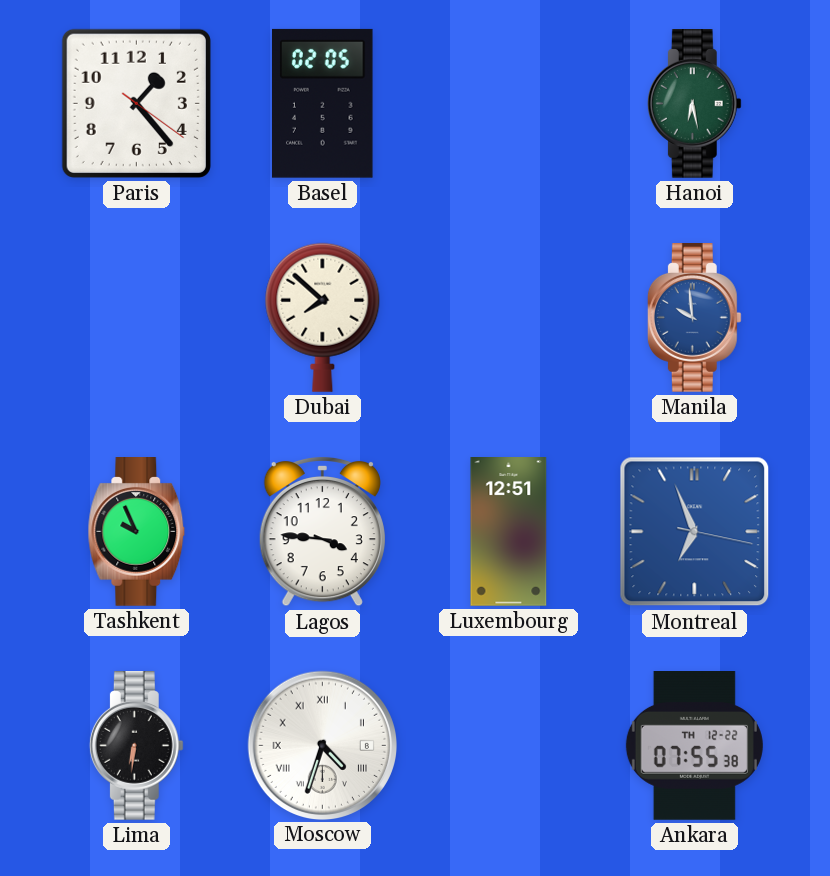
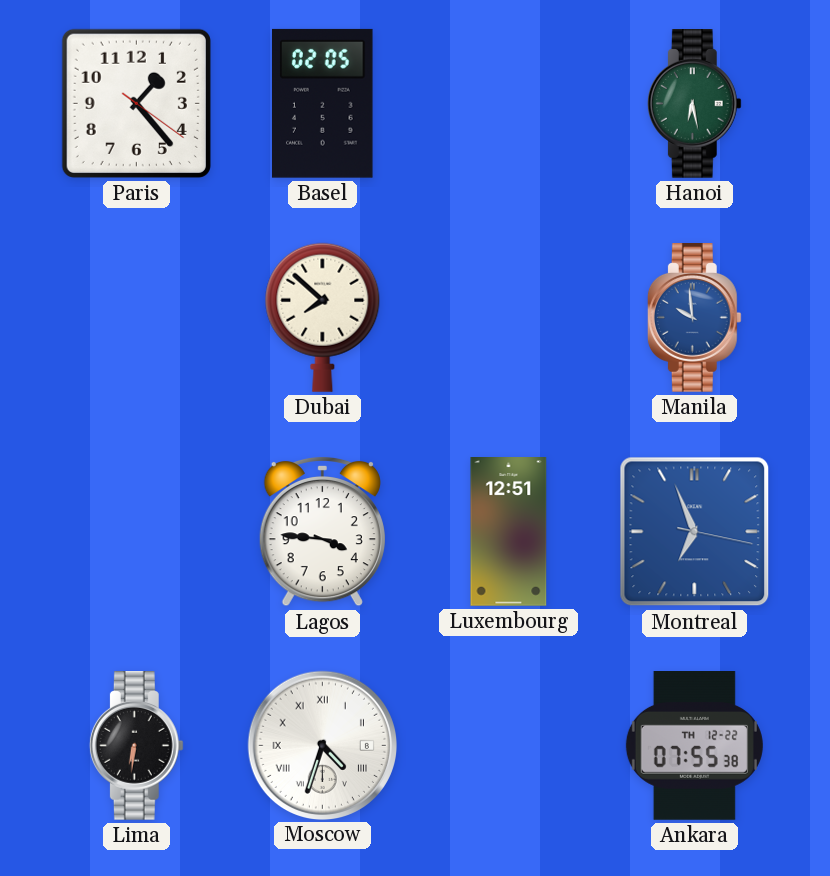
Tashkent: 9:56 -> none
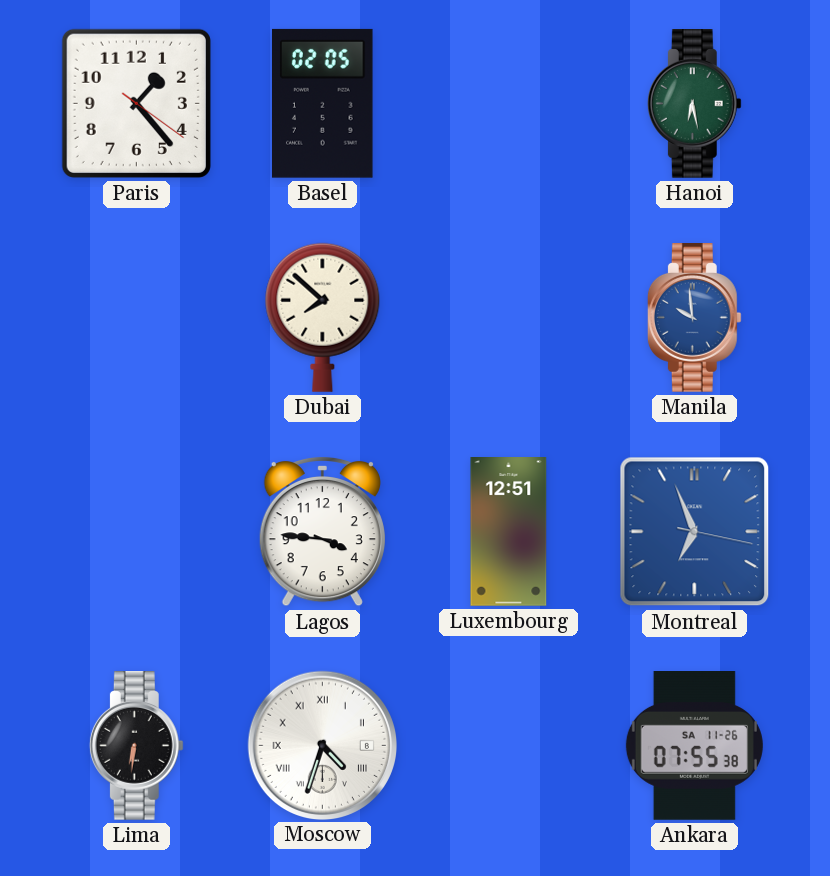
Ankara date: TH 12-22 -> SA 11-26
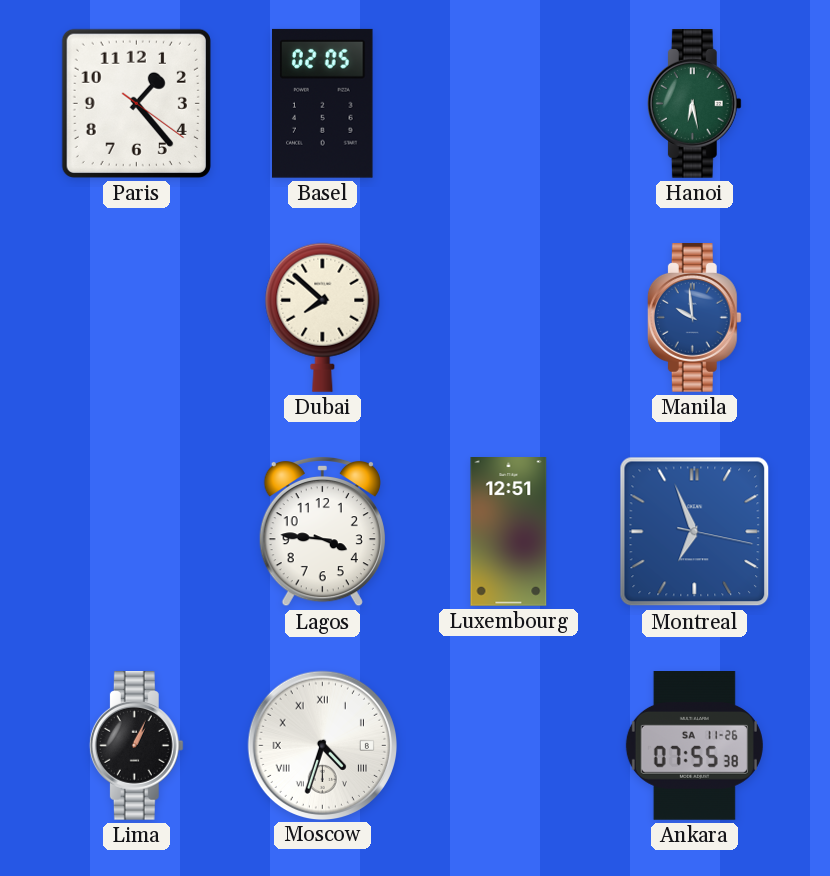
Lima: 6:31 -> 1:04
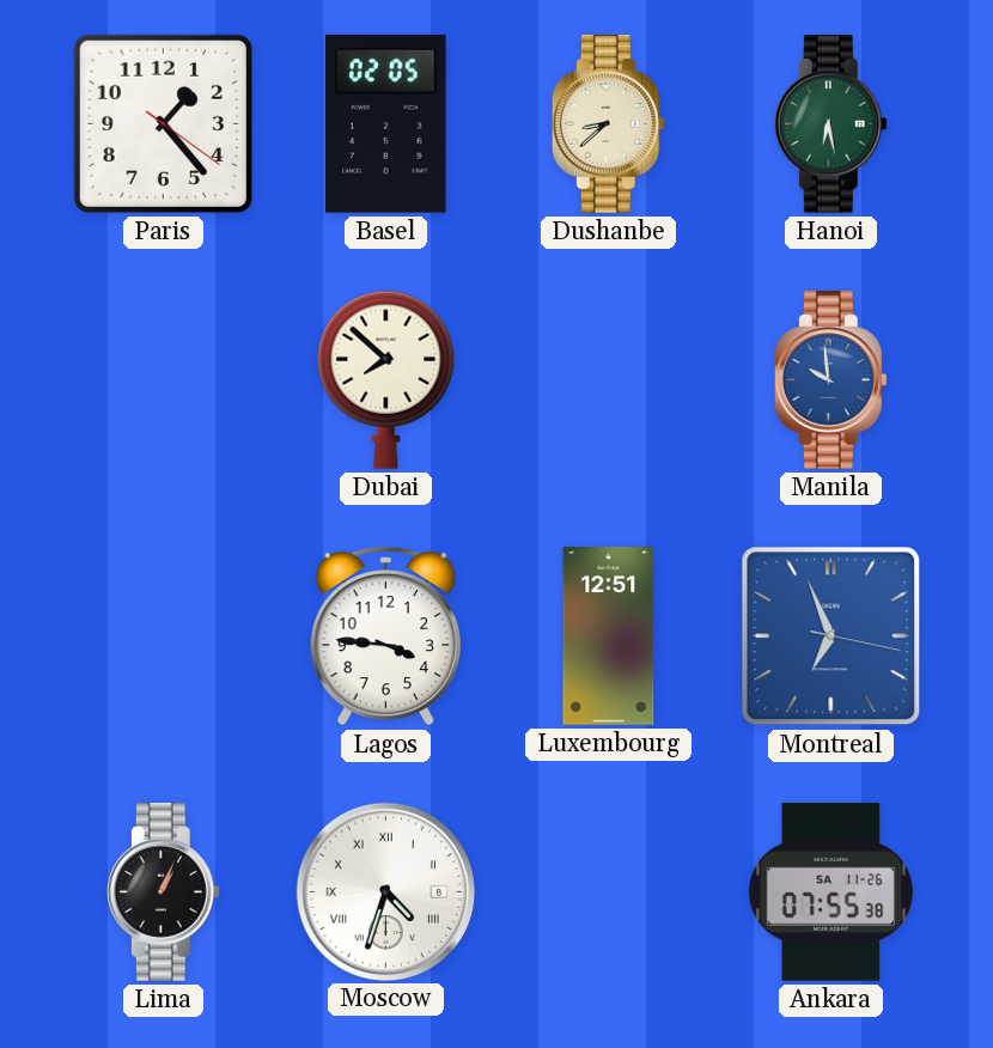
Dushanbe: none -> 8:38
